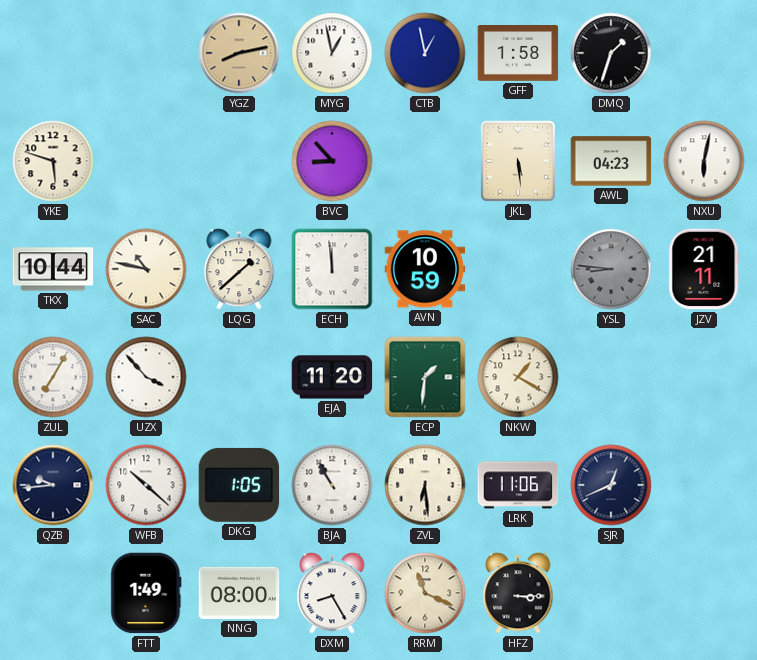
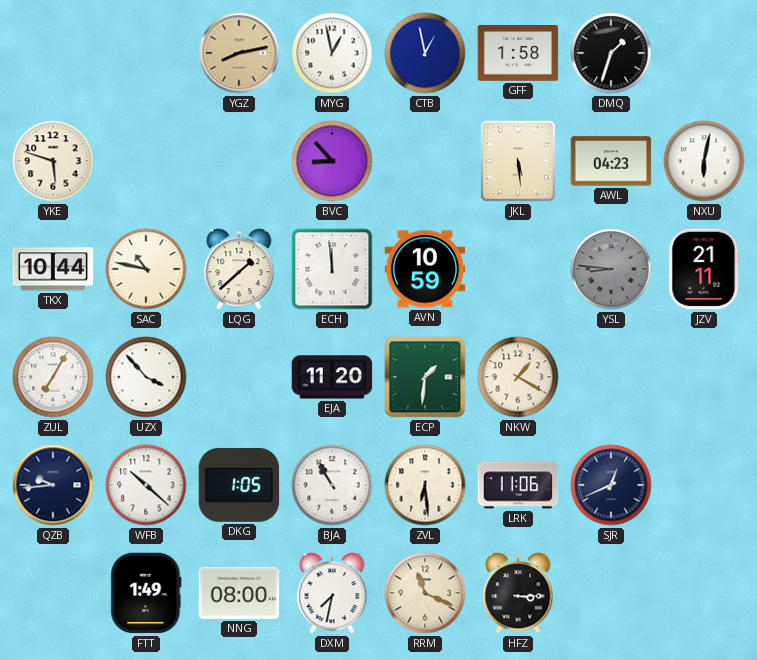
DXM: 8:25 -> 7:32
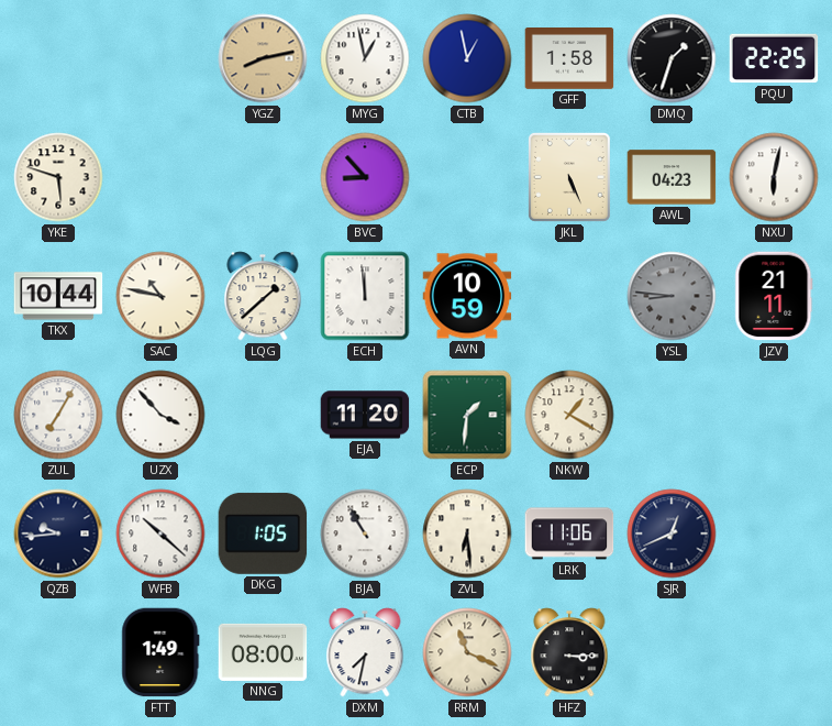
PQU: none -> 22:25
JKL: 5:29 -> 5:26
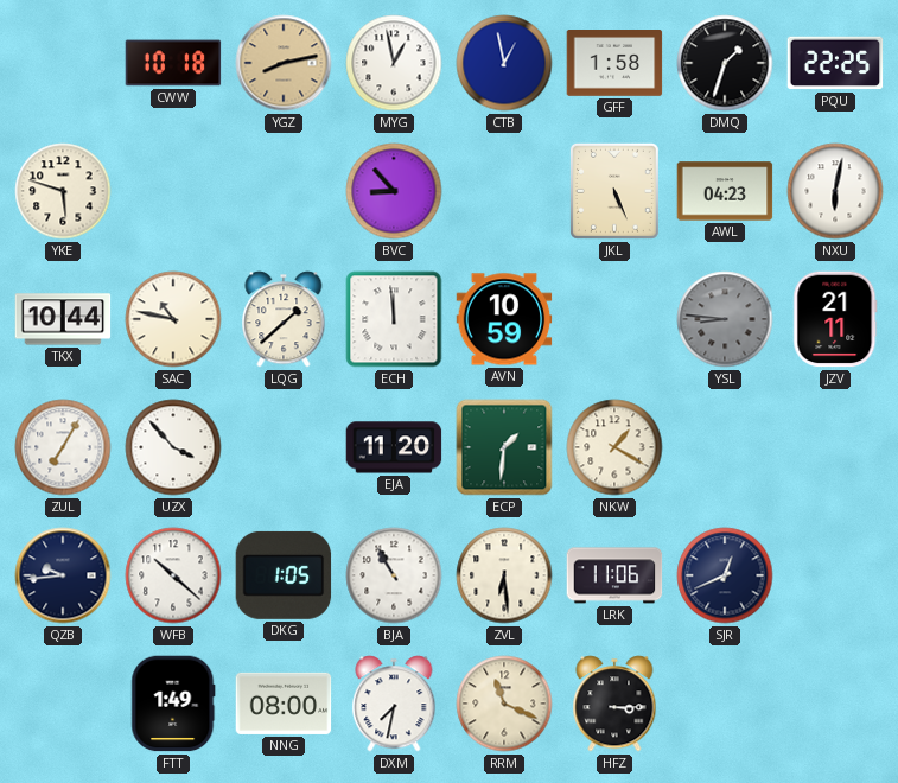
CWW: none -> 10:18
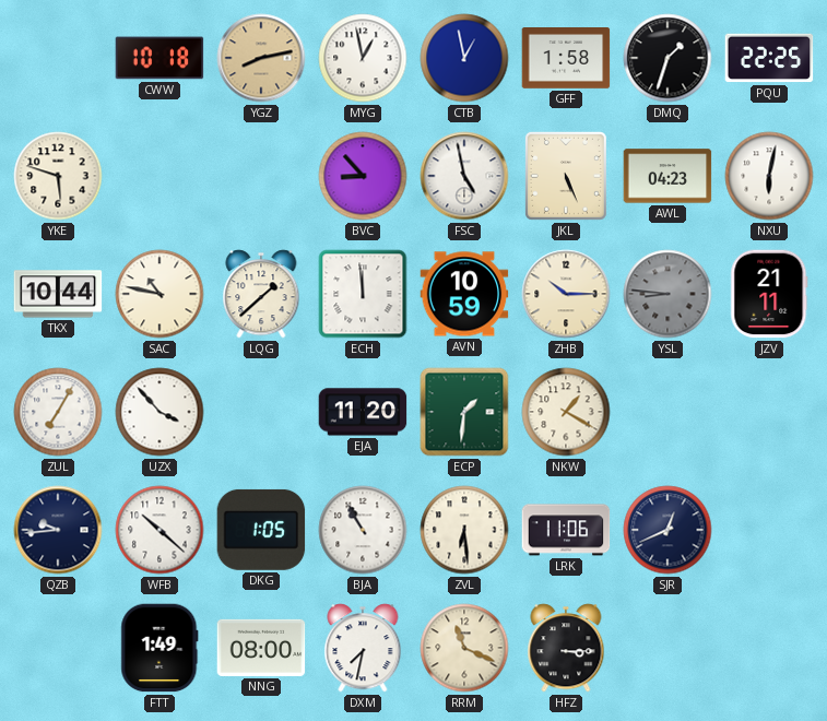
FSC: none -> 4:58
ZHB: none -> 10:15
